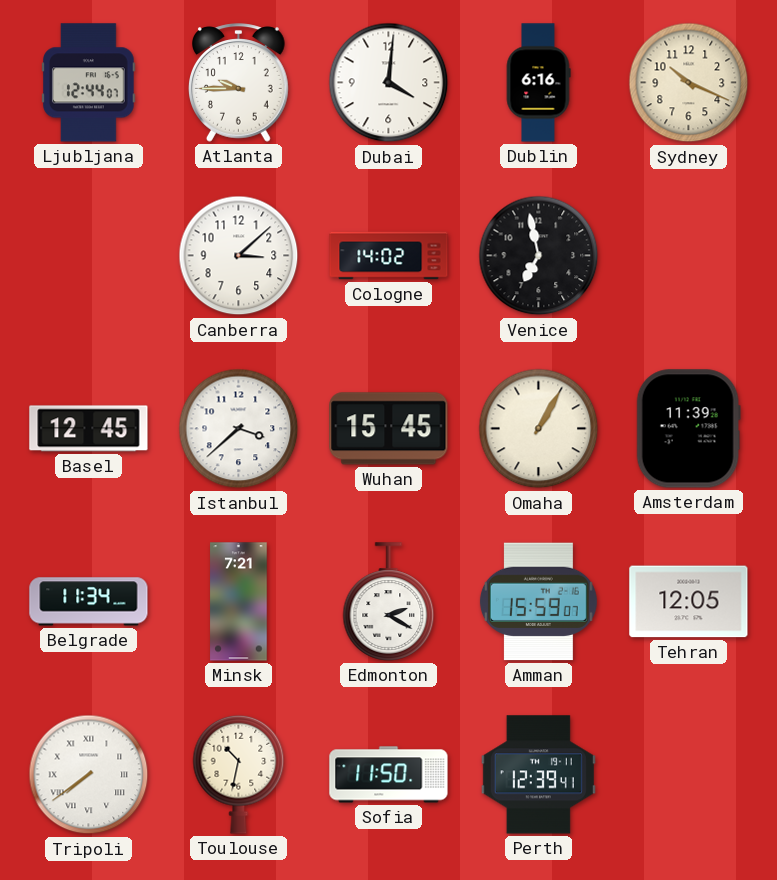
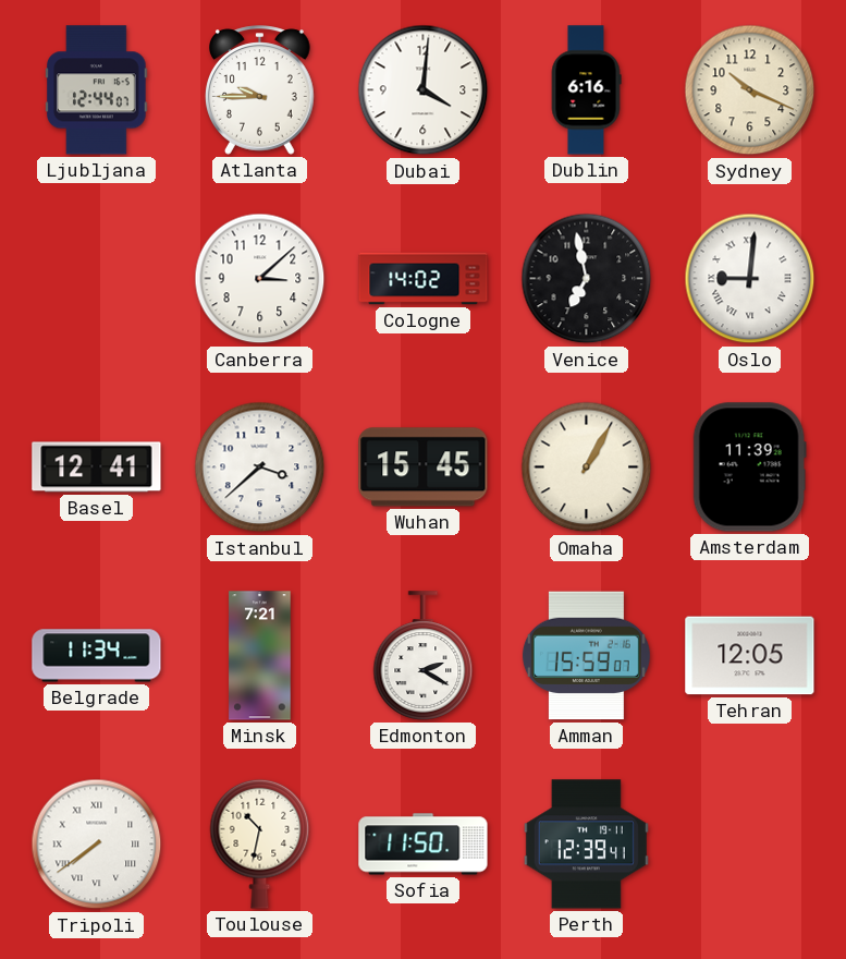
Oslo: none -> 9:01
Basel: 12:45 -> 12:41
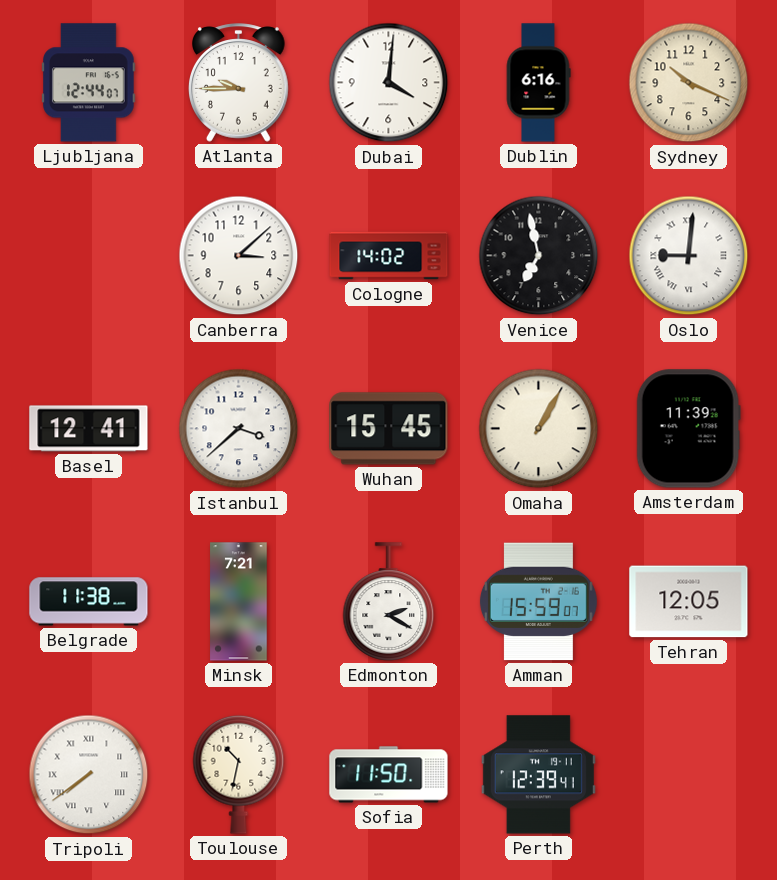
Belgrade: 11:34 -> 11:38
